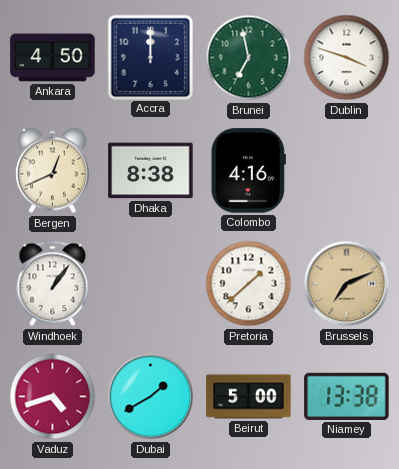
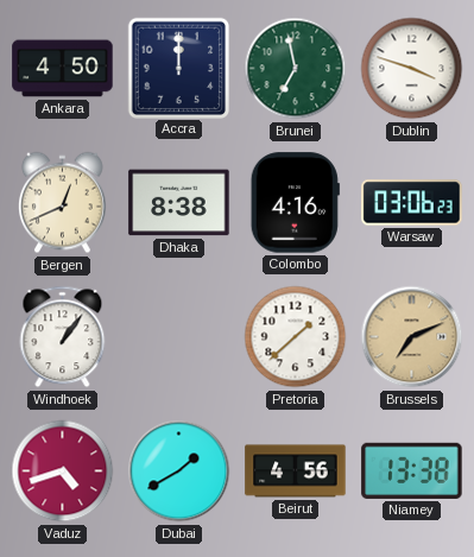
Warsaw: none -> 03:06
Beirut: 5:00 -> 4:56
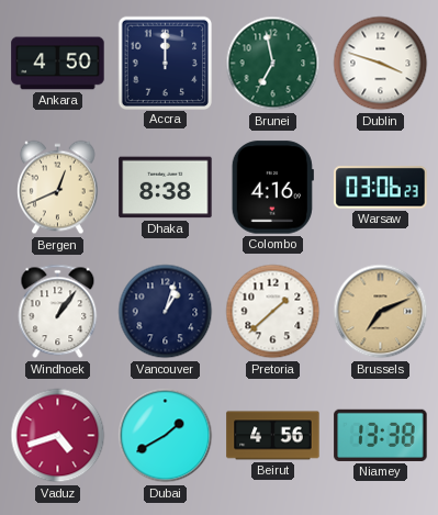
Vancouver: none -> 1:03
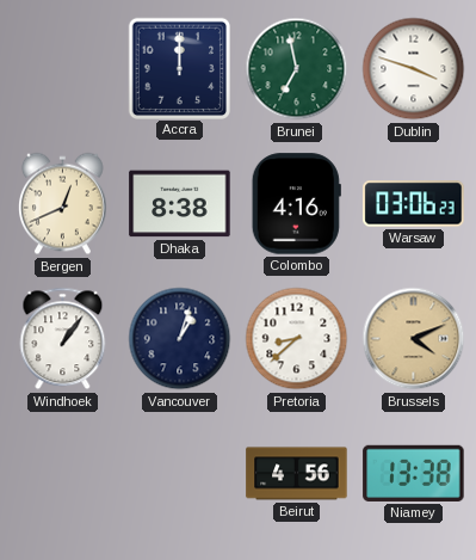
Ankara: 4:50 -> none
Pretoria: 1:38 -> 8:38
Brussels: 7:11 -> 4:11
Vaduz: 4:42 -> none
Dubai: 1:40 -> none
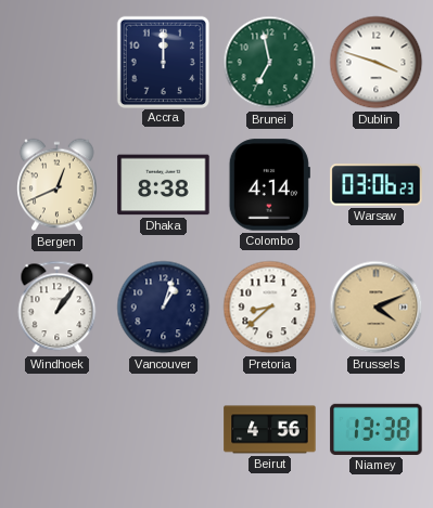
Colombo: 4:16 -> 4:14
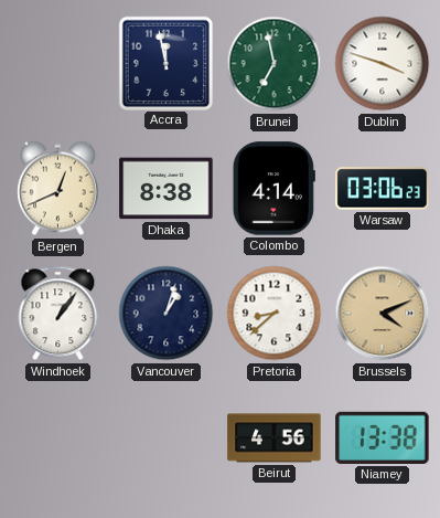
Accra: 12:00 -> 11:58
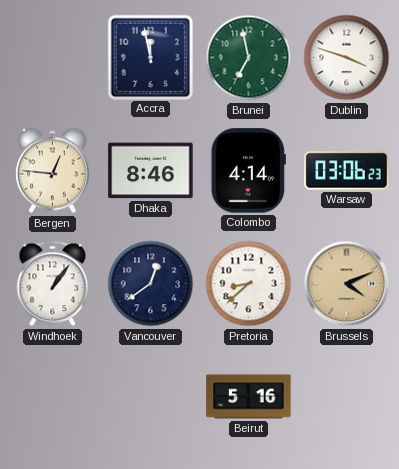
Bergen: 12:41 -> 12:46
Dhaka: 8:38 -> 8:46
Vancouver: 1:03 -> 12:39
Beirut: 4:56 -> 5:16
Niamey: 13:38 -> none
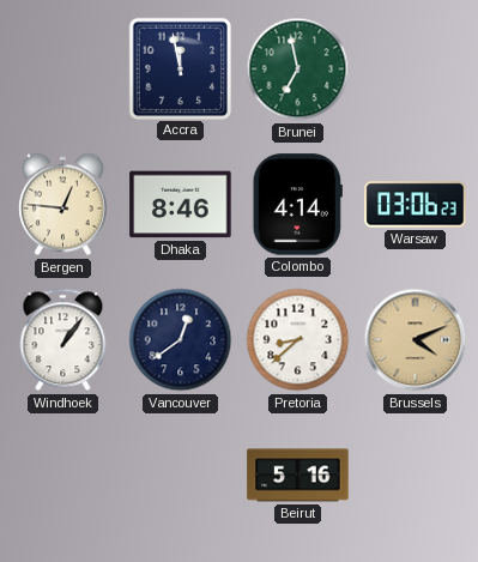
Dublin: 3:48 -> none
